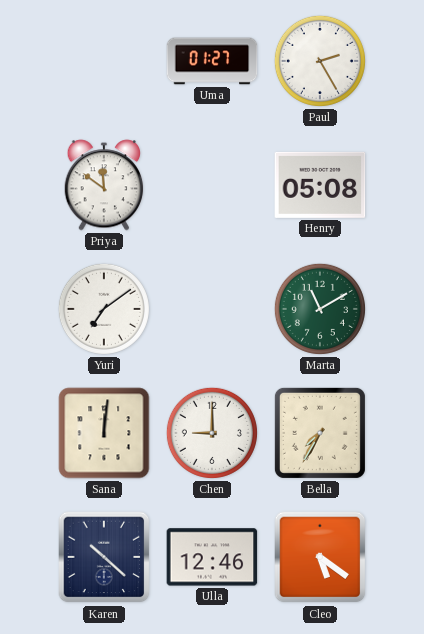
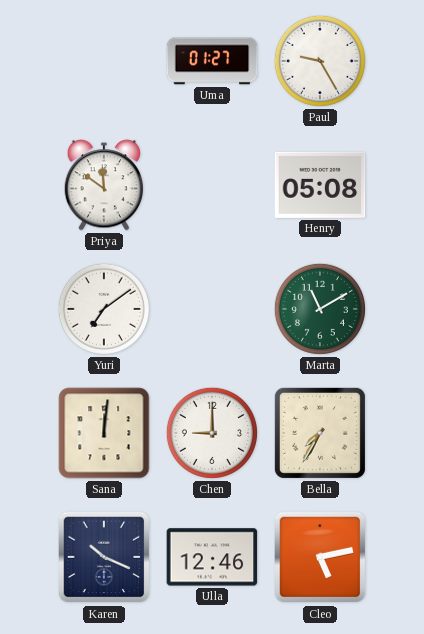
Paul: 2:25 -> 9:25
Karen: 10:22 -> 10:19
Cleo: 5:21 -> 5:13
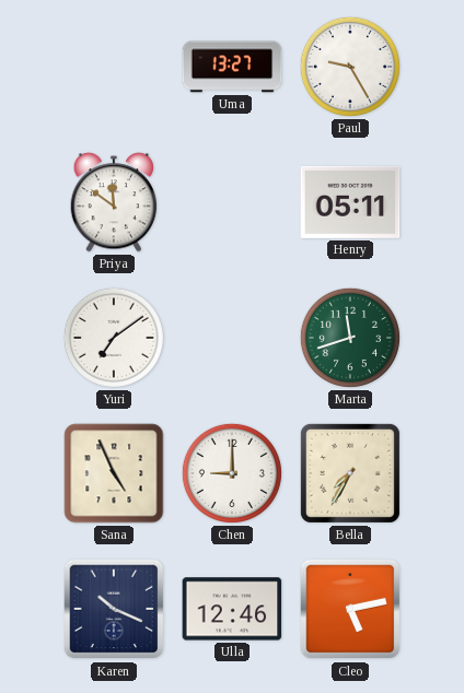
Uma: 01:27 -> 13:27
Henry: 05:08 -> 05:11
Marta: 11:10 -> 11:42
Sana: 12:01 -> 4:56
